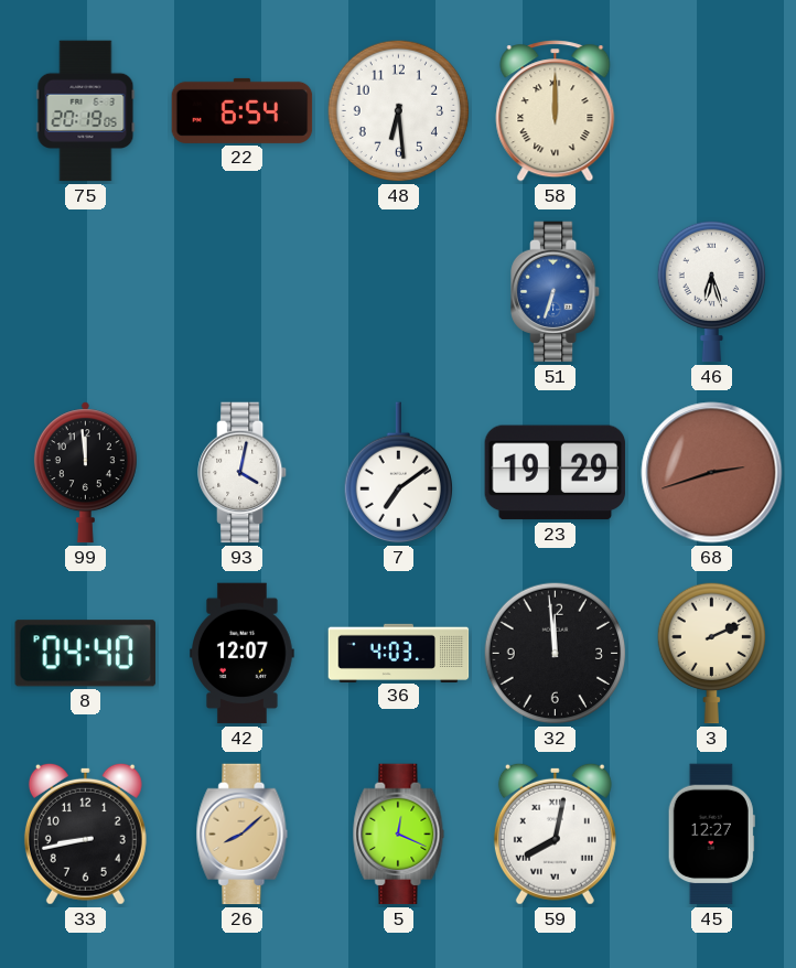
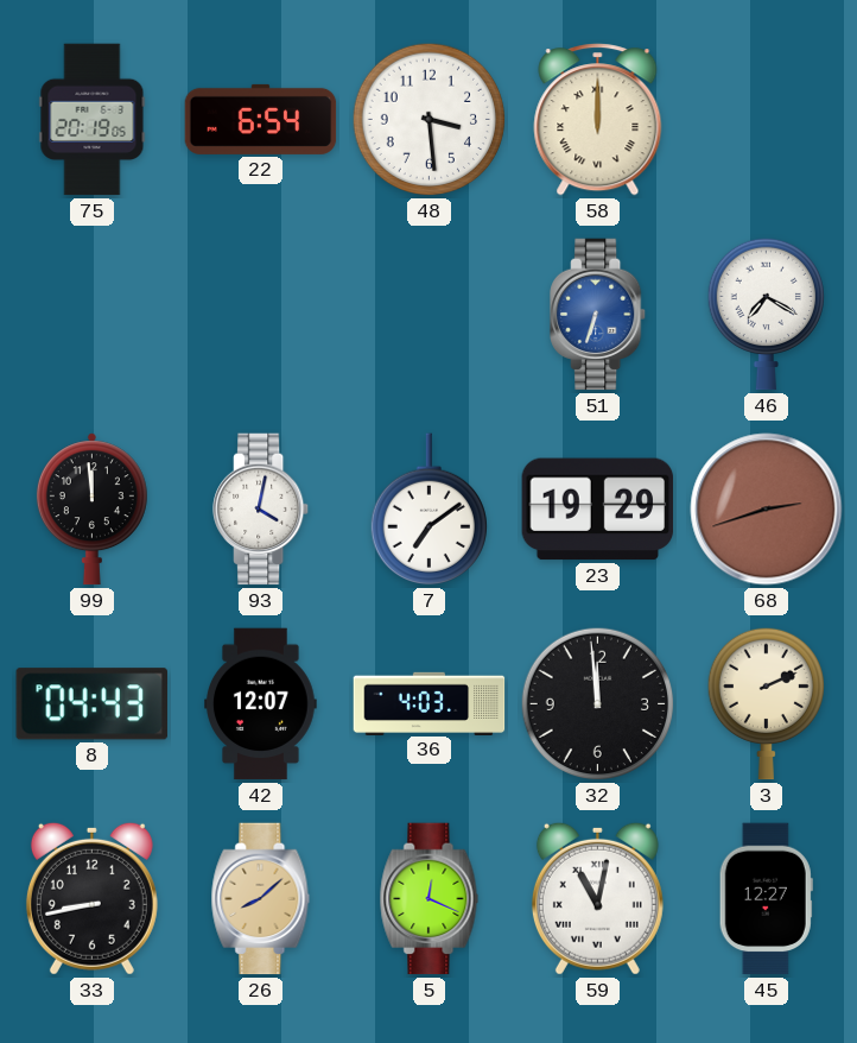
48: 6:29 -> 3:29
46: 6:27 -> 7:20
8: 04:40 -> 04:43
59: 8:02 -> 11:02
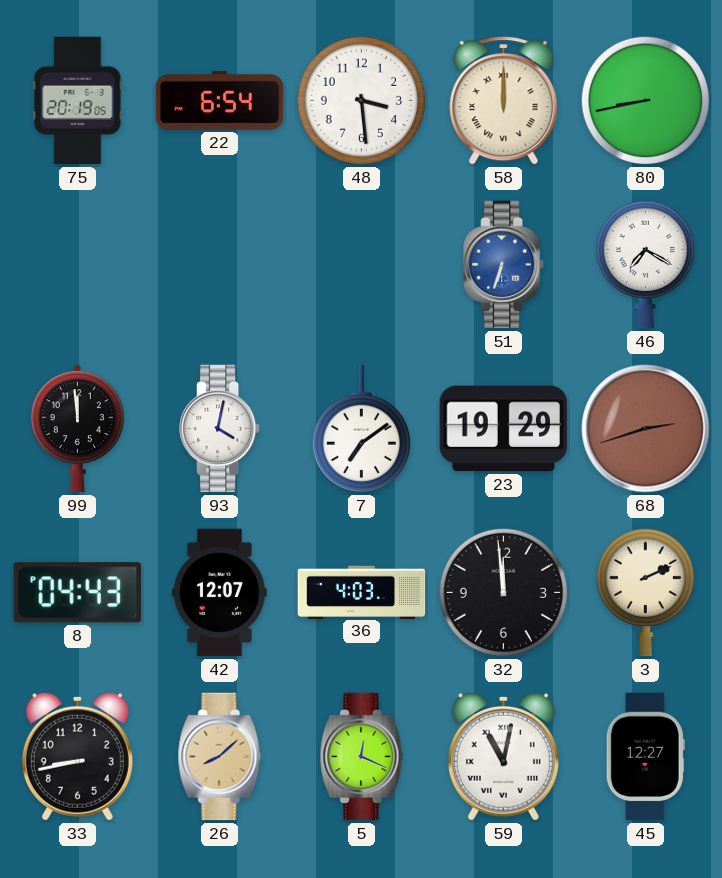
80: none -> 8:43
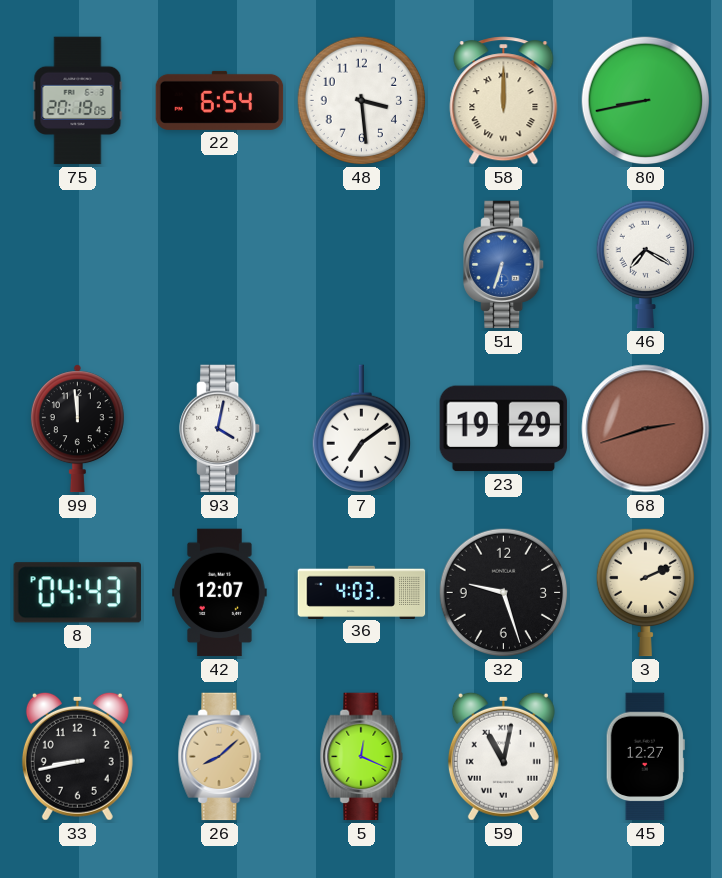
32: 11:59 -> 9:27
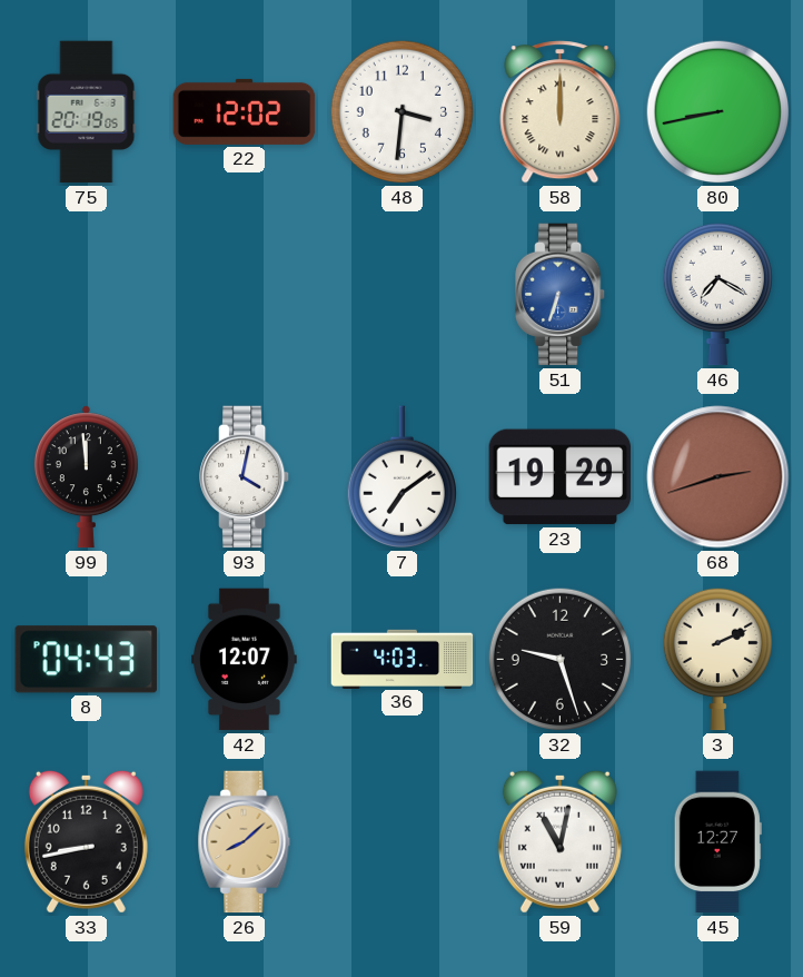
22: 6:54 -> 12:02
48: 3:29 -> 3:31
5: 12:19 -> none
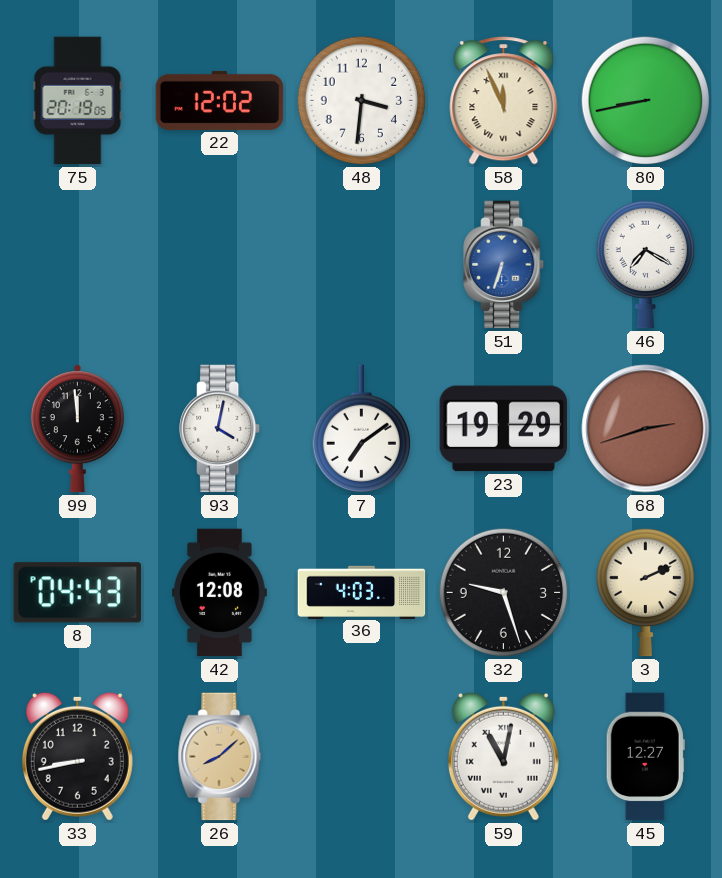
58: 12:00 -> 11:56
42: 12:07 -> 12:08
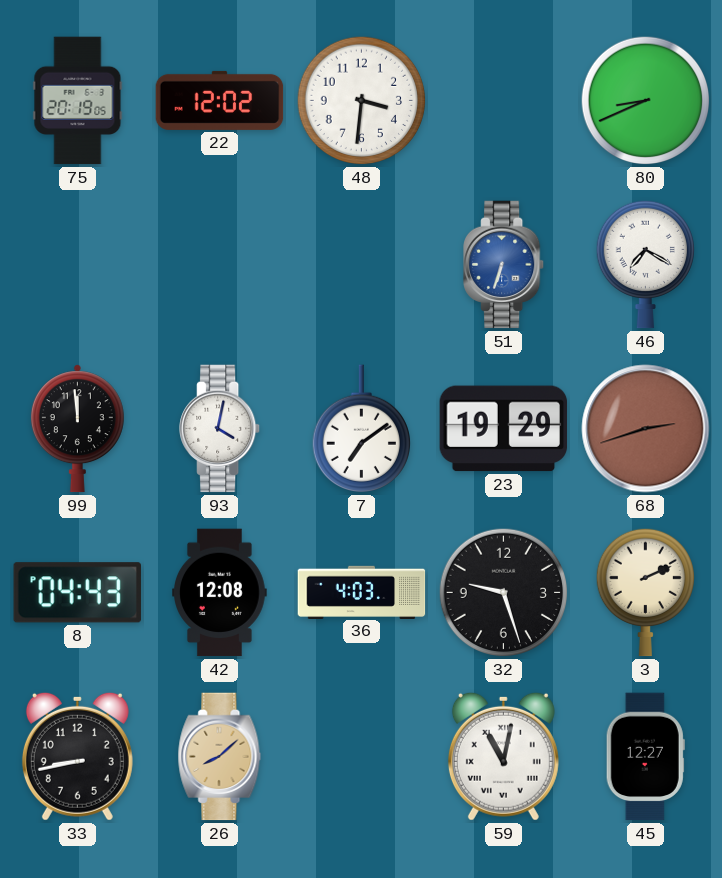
58: 11:56 -> none
80: 8:43 -> 8:41
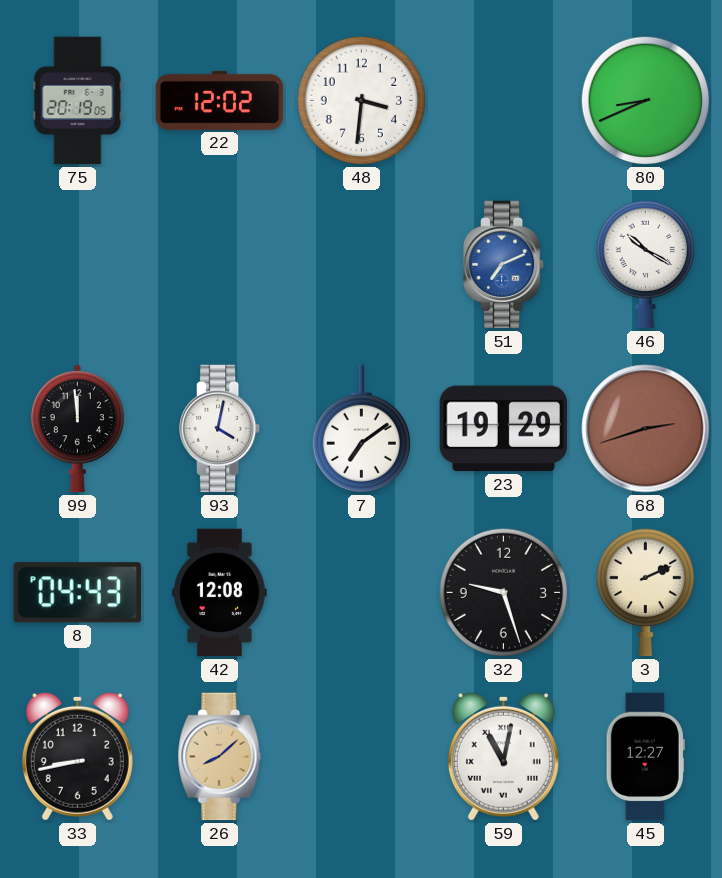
51: 6:33 -> 7:11
46: 7:20 -> 10:20
36: 4:03 -> none
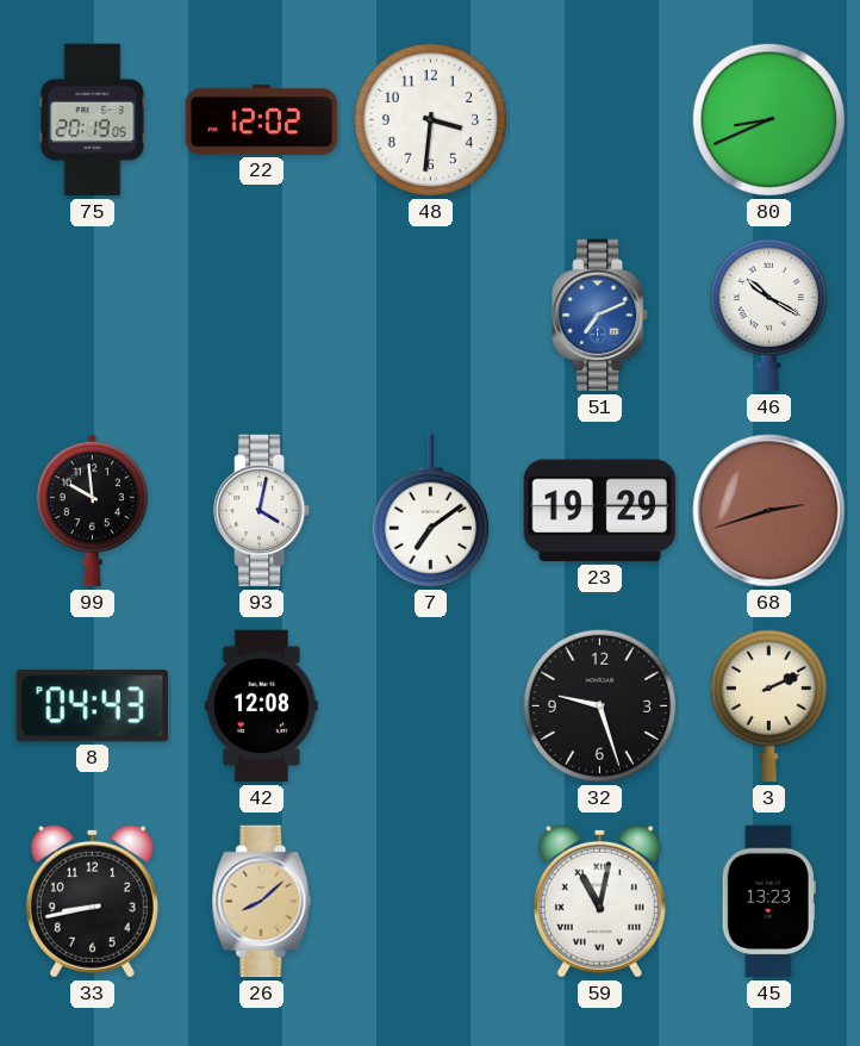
99: 11:59 -> 9:59
45: 12:27 -> 13:23
